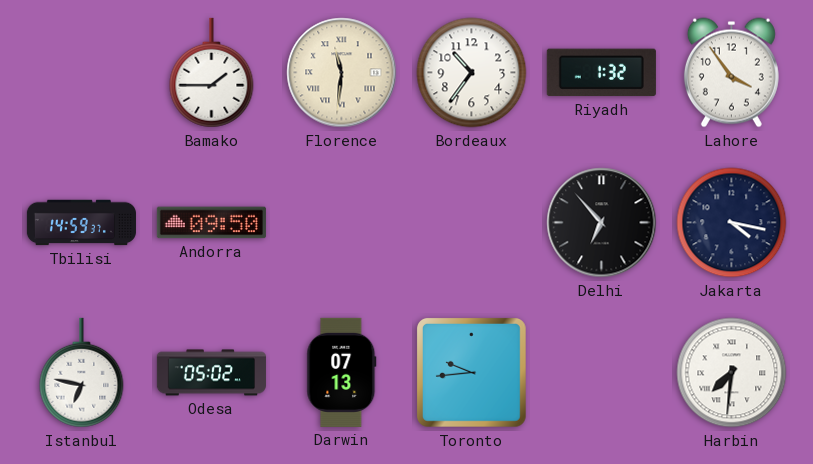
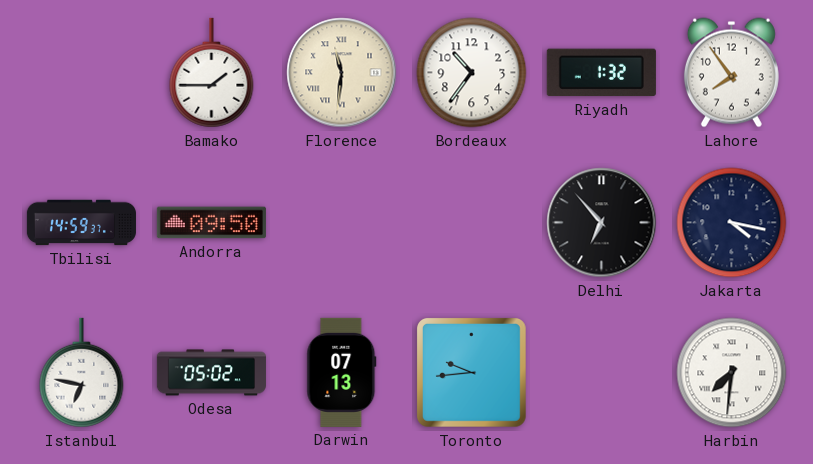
Lahore: 3:54 -> 7:54
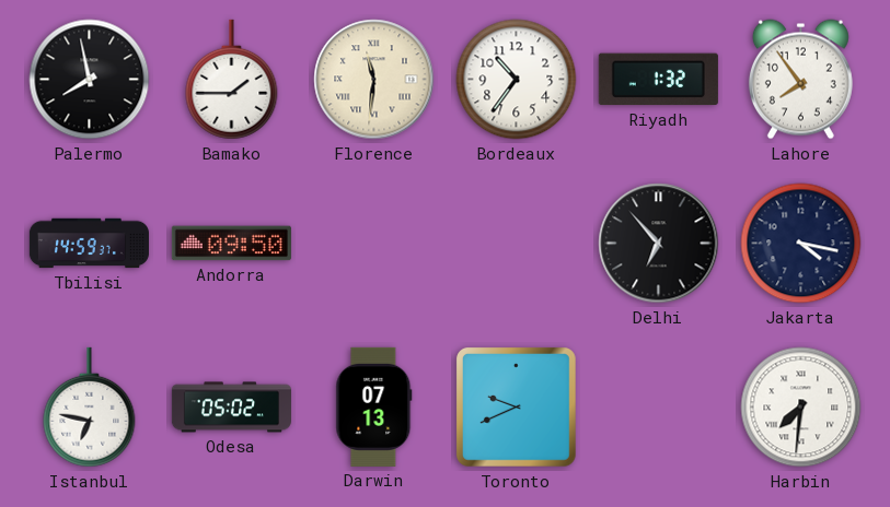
Palermo: none -> 7:58
Toronto: 9:44 -> 9:41
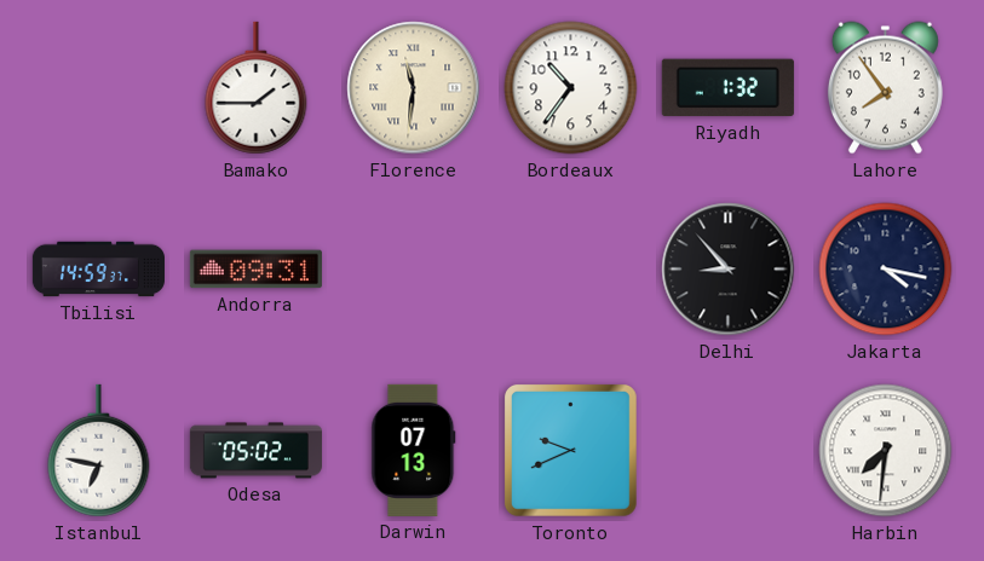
Palermo: 7:58 -> none
Andorra: 09:50 -> 09:31
Delhi: 6:53 -> 8:53
